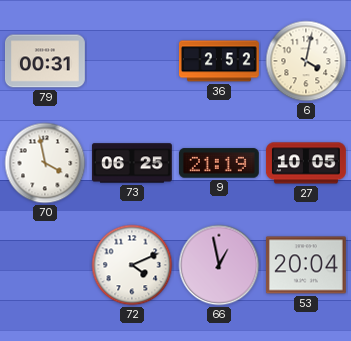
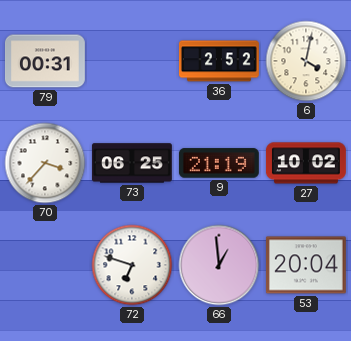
70: 3:58 -> 3:37
27: 10:05 -> 10:02
72: 4:11 -> 6:48
66: 12:58 -> 12:59
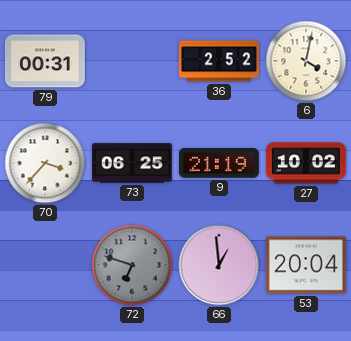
72 dial: white -> grey
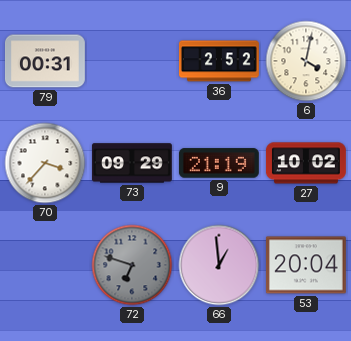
73: 06:25 -> 09:29
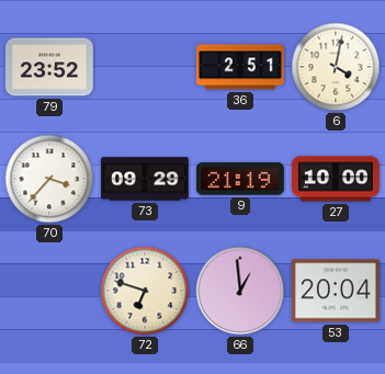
79: 00:31 -> 23:52
36: 2:52 -> 2:51
27: 10:02 -> 10:00
72 dial: grey -> cream
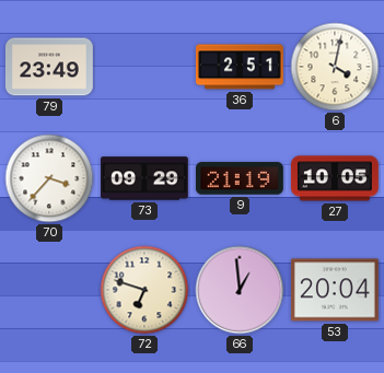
79: 23:52 -> 23:49
27: 10:00 -> 10:05
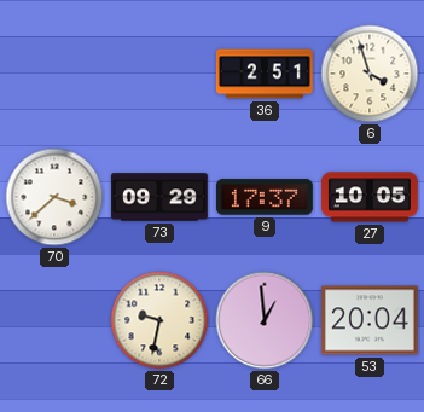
79: 23:49 -> none
6: 4:02 -> 3:57
70: 3:37 -> 3:38
9: 21:19 -> 17:37
72: 6:48 -> 9:32
